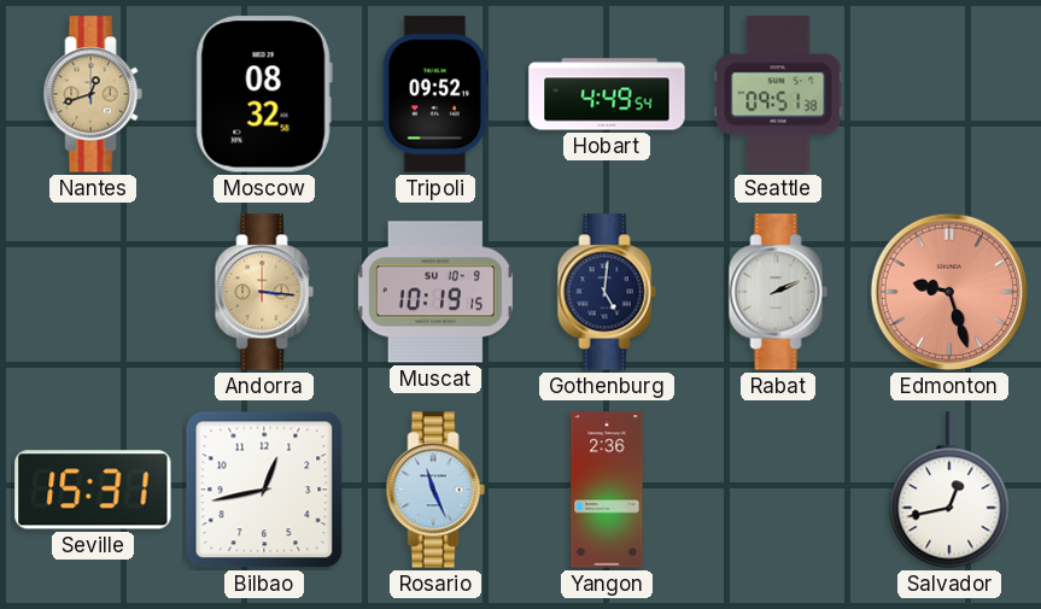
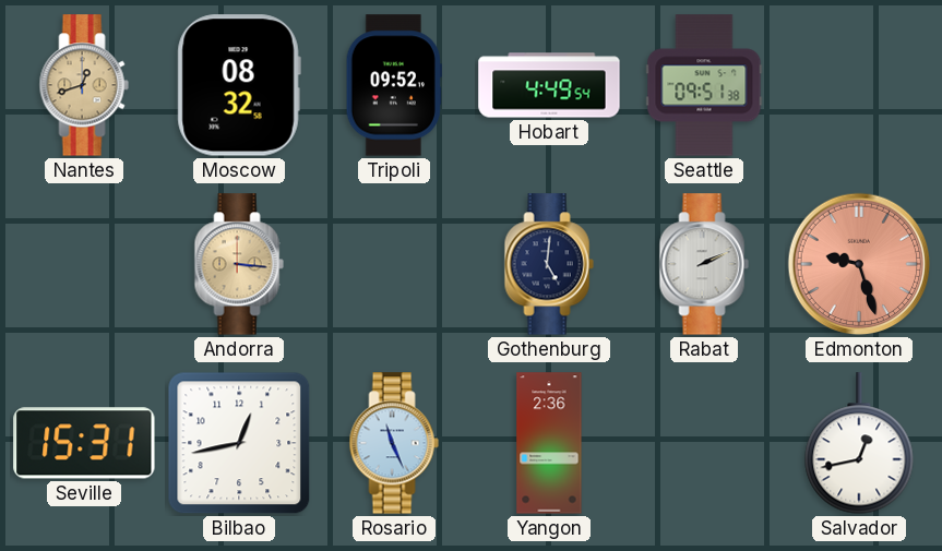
Muscat: 10:19 -> none
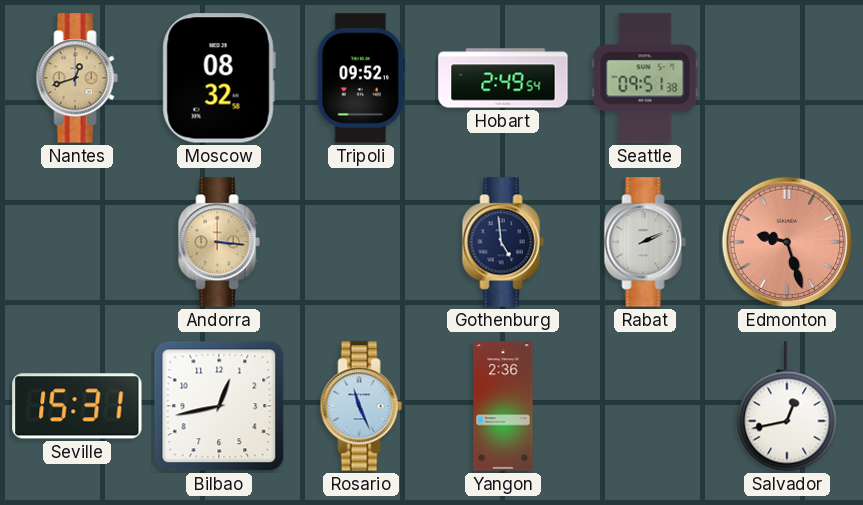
Hobart: 4:49 -> 2:49
Gothenburg: 5:01 -> 4:59
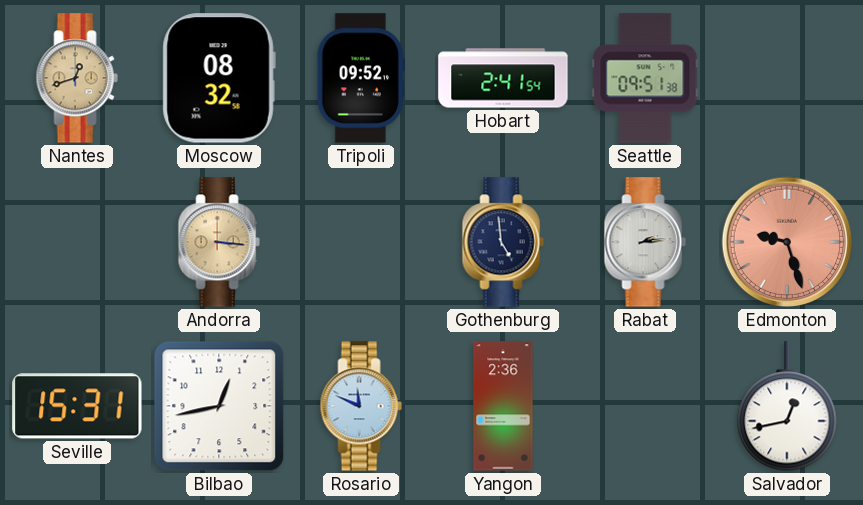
Hobart: 2:49 -> 2:41
Rabat: 2:11 -> 2:14
Rosario: 11:26 -> 11:49
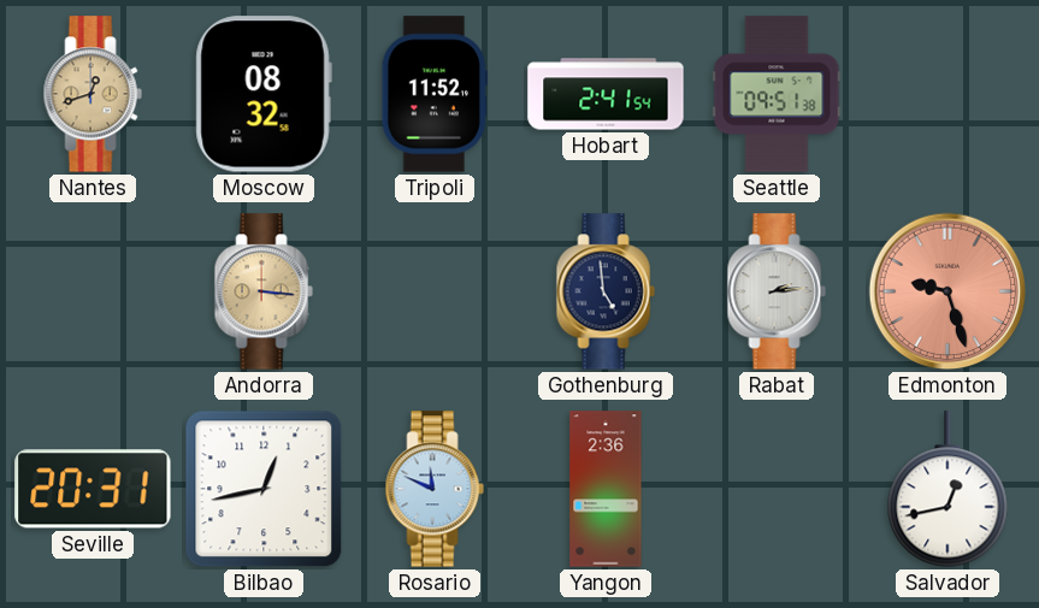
Tripoli: 09:52 -> 11:52
Seville: 15:31 -> 20:31
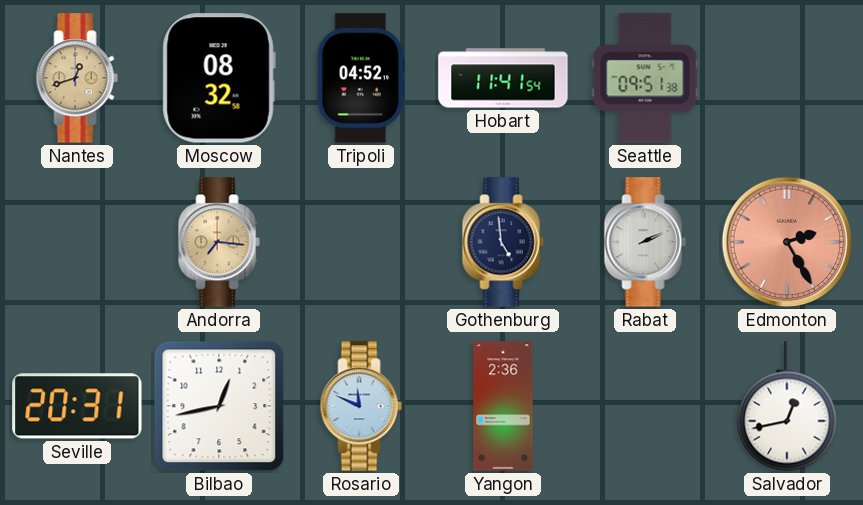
Tripoli: 11:52 -> 04:52
Hobart: 2:41 -> 11:41
Andorra: 3:16 -> 7:16
Rabat: 2:14 -> 2:11
Edmonton: 9:27 -> 2:25
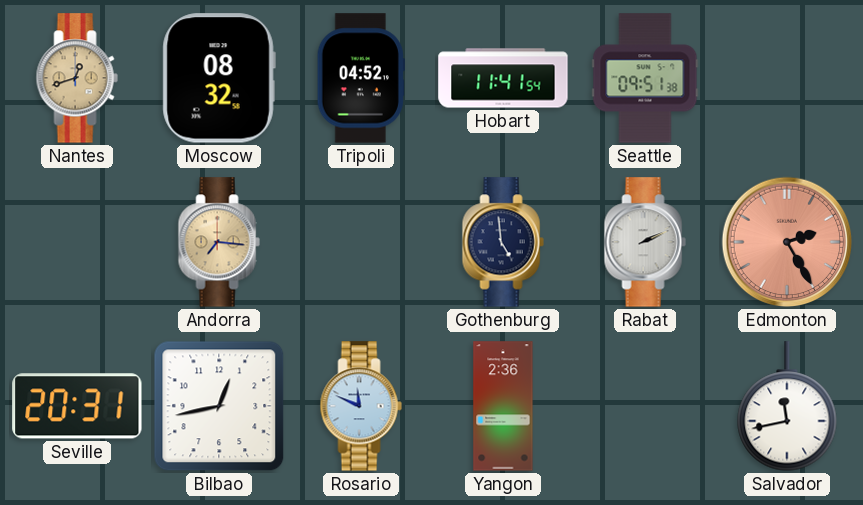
Salvador: 12:43 -> 11:43
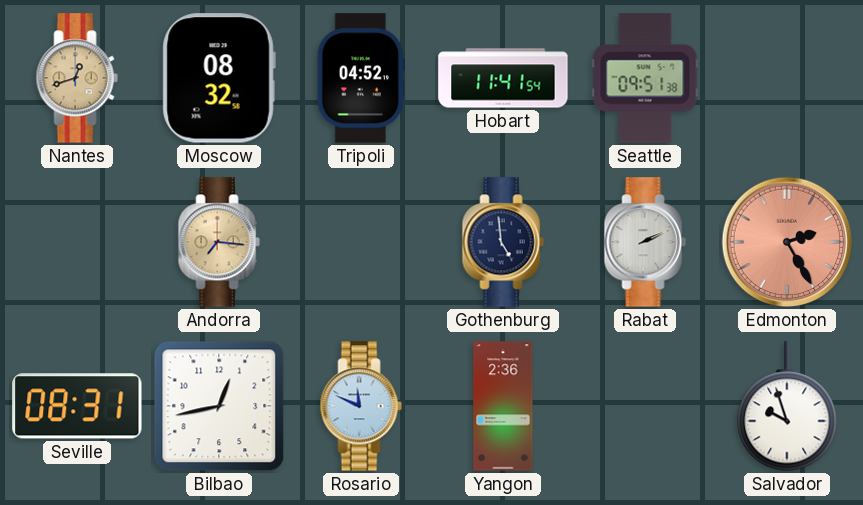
Seville: 20:31 -> 08:31
Salvador: 11:43 -> 9:57
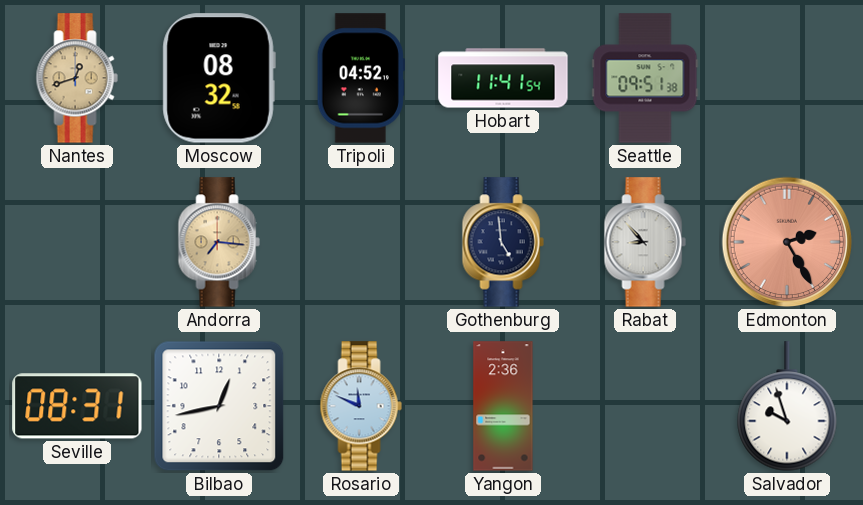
Rabat: 2:11 -> 8:53
